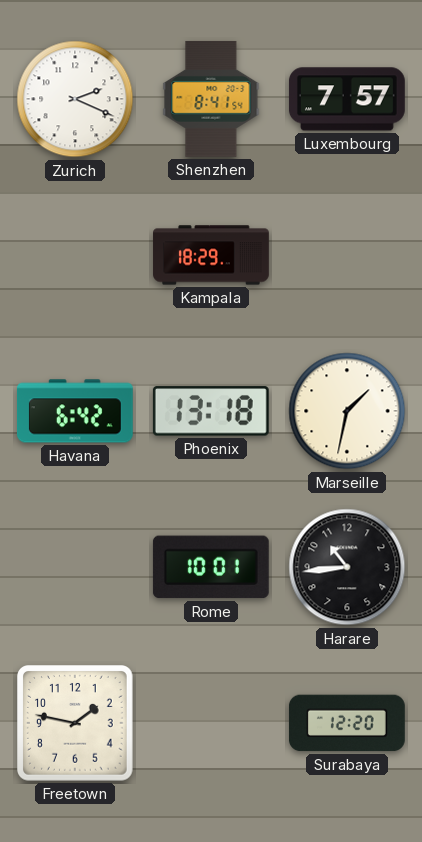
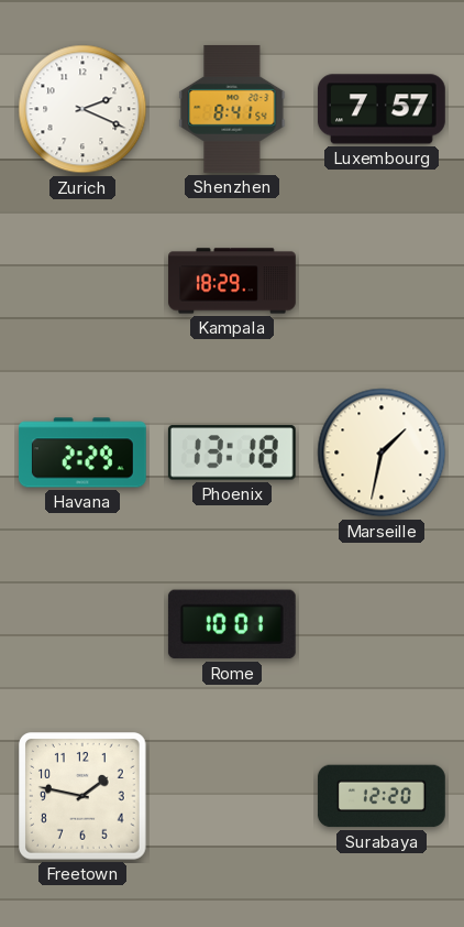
Havana: 6:42 -> 2:29
Harare: 10:44 -> none
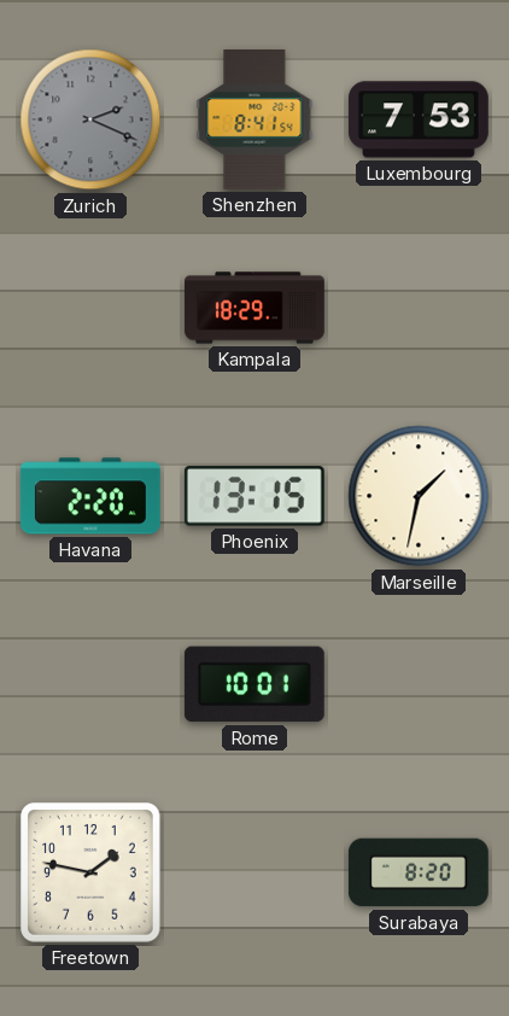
Zurich dial: white -> grey
Luxembourg: 7:57 -> 7:53
Havana: 2:29 -> 2:20
Phoenix: 13:18 -> 13:15
Surabaya: 12:20 -> 8:20
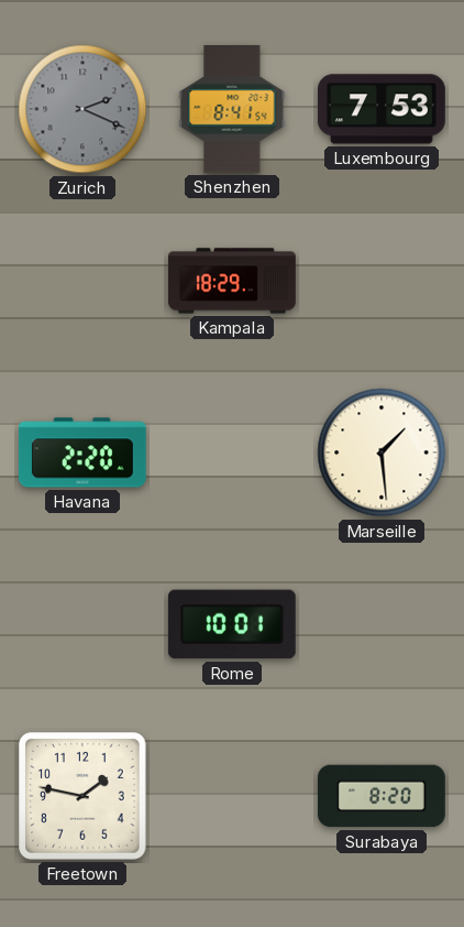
Phoenix: 13:15 -> none
Marseille: 1:32 -> 1:29
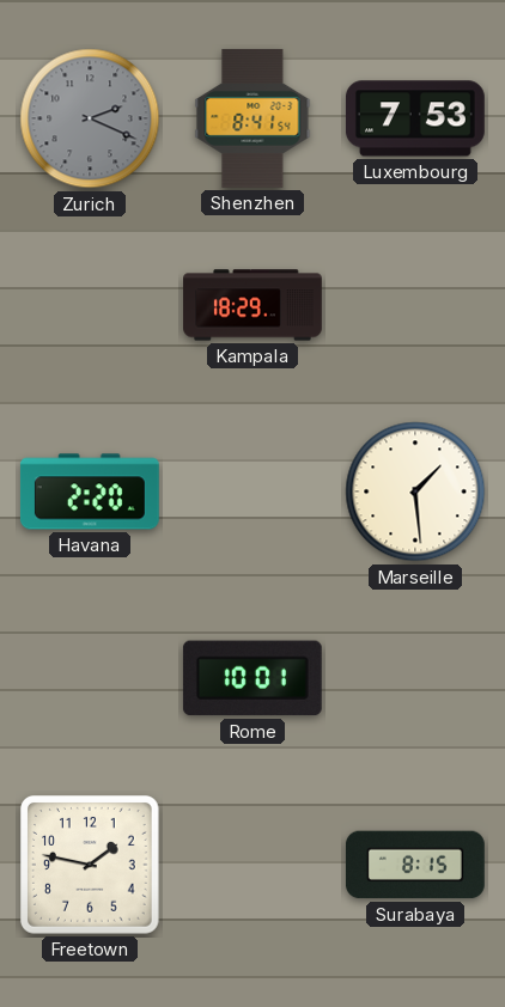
Surabaya: 8:20 -> 8:15
